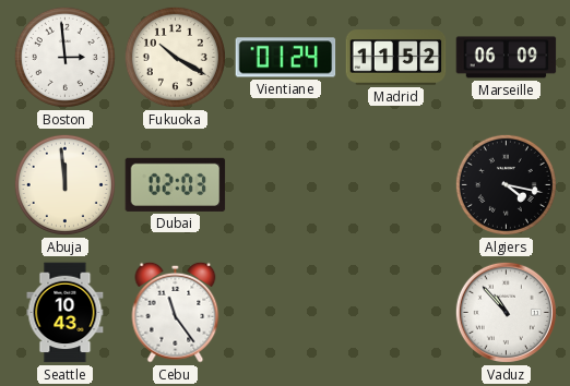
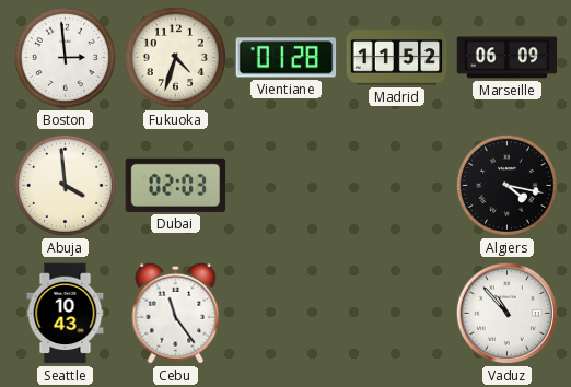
Fukuoka: 10:20 -> 4:33
Vientiane: 01:24 -> 01:28
Abuja: 11:59 -> 3:59
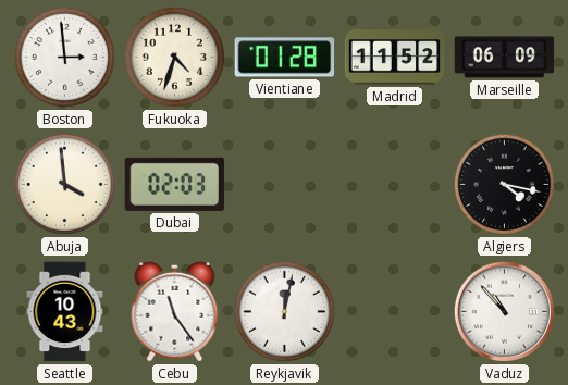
Reykjavik: none -> 12:02
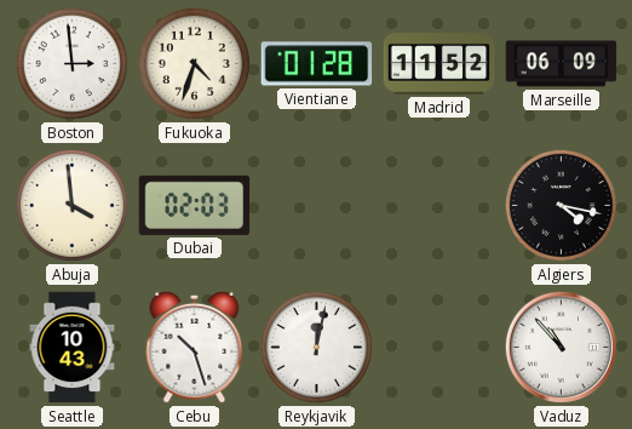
Cebu: 11:24 -> 10:27
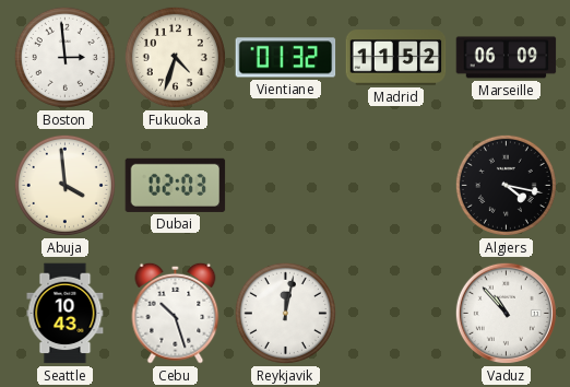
Vientiane: 01:28 -> 01:32
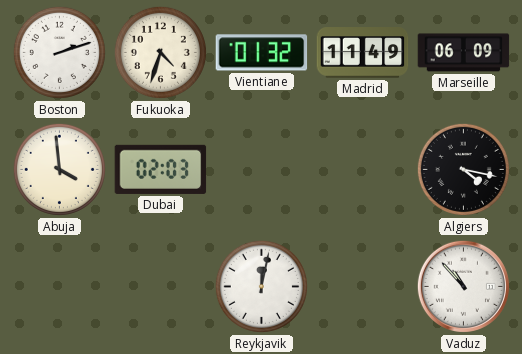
Boston: 2:59 -> 2:12
Madrid: 11:52 -> 11:49
Seattle: 10:43 -> none
Cebu: 10:27 -> none
